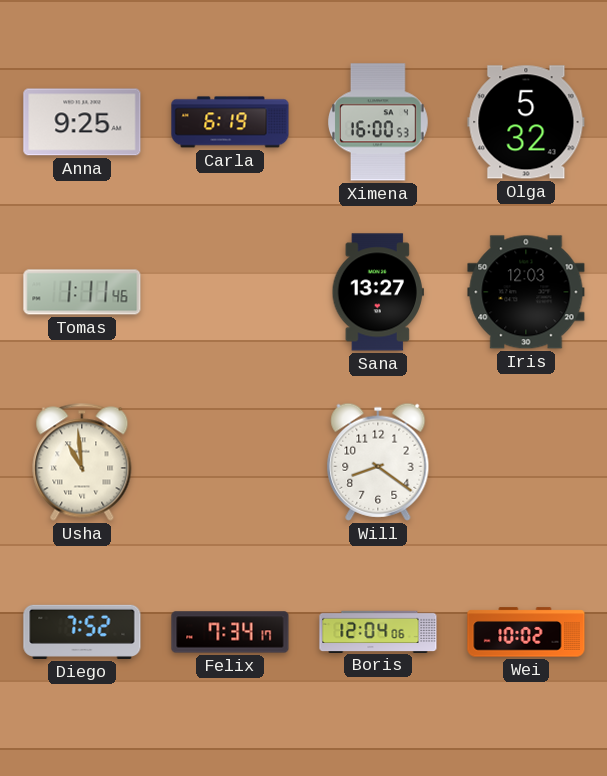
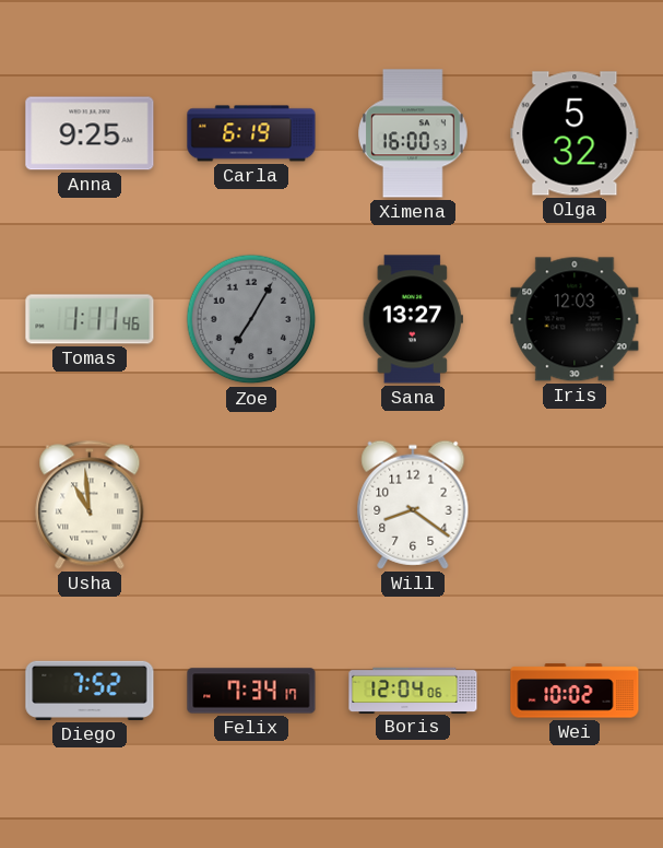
Zoe: none -> 7:05
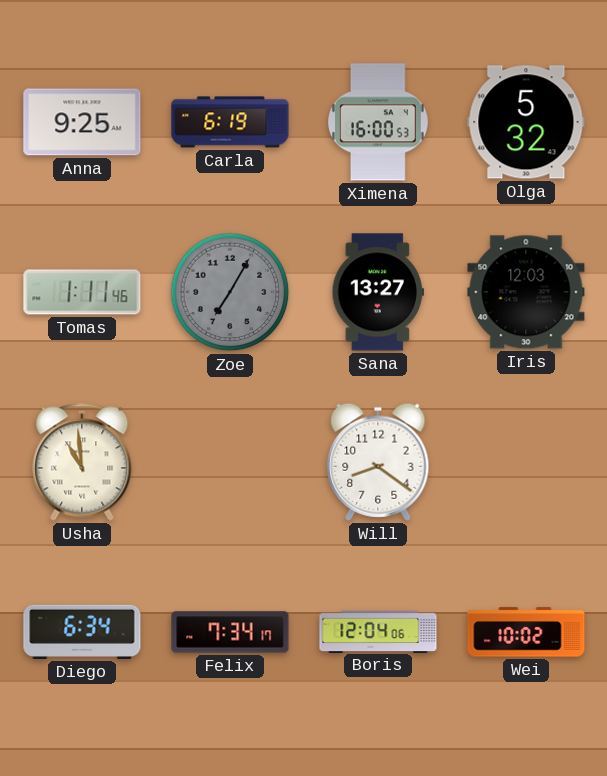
Diego: 7:52 -> 6:34
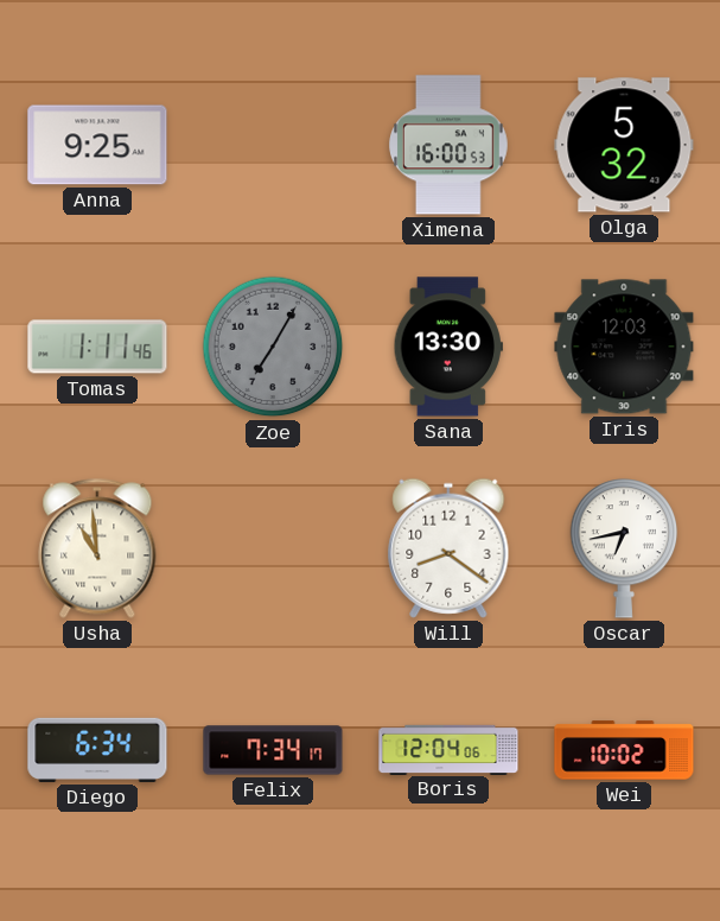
Carla: 6:19 -> none
Sana: 13:27 -> 13:30
Oscar: none -> 6:43
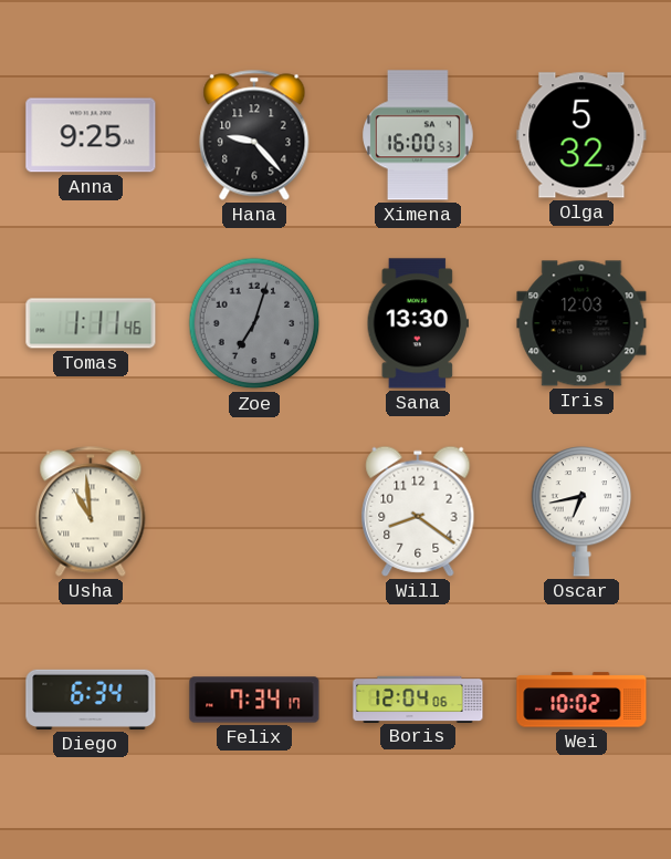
Hana: none -> 9:23
Zoe: 7:05 -> 7:03
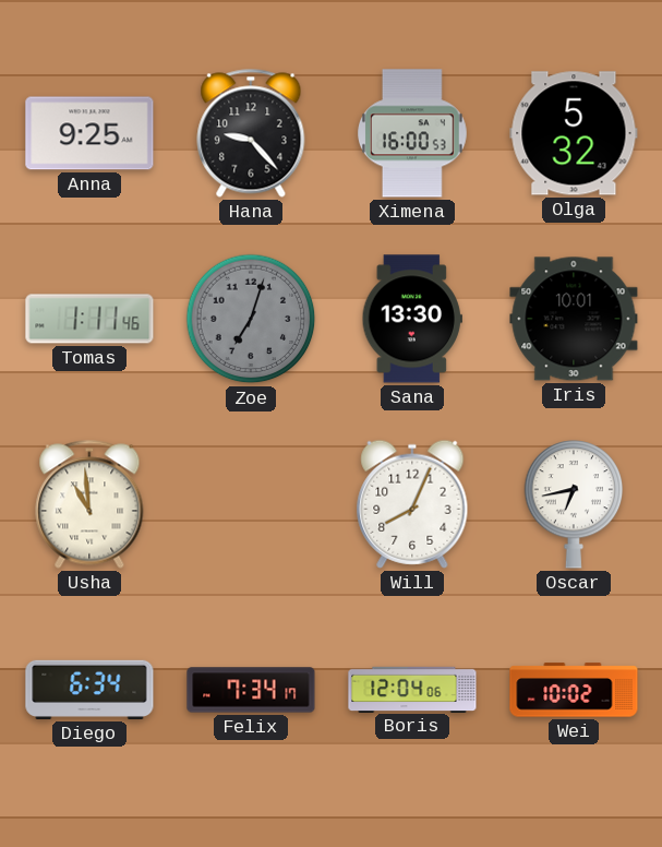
Iris: 12:03 -> 10:01
Will: 8:21 -> 8:04
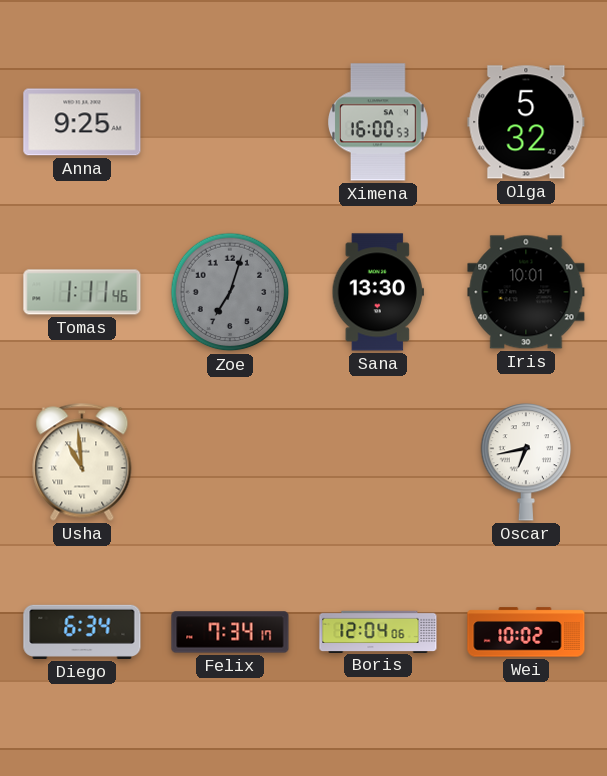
Hana: 9:23 -> none
Will: 8:04 -> none
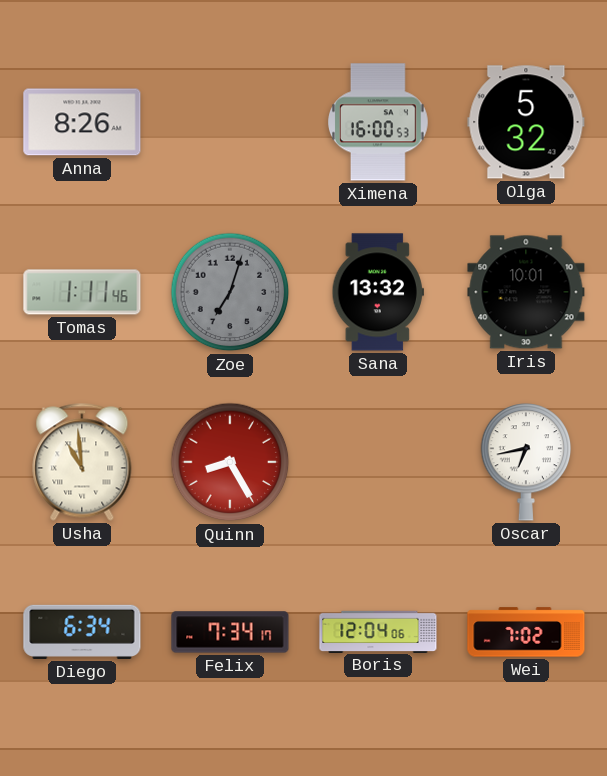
Anna: 9:25 -> 8:26
Sana: 13:30 -> 13:32
Quinn: none -> 8:25
Wei: 10:02 -> 7:02
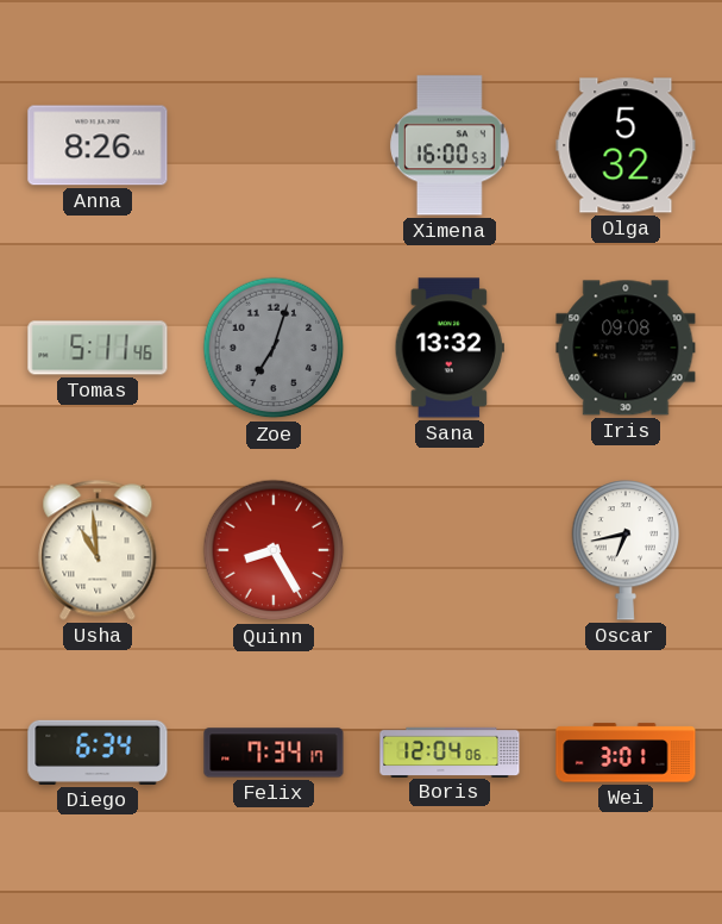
Tomas: 1:11 -> 5:11
Iris: 10:01 -> 09:08
Wei: 7:02 -> 3:01
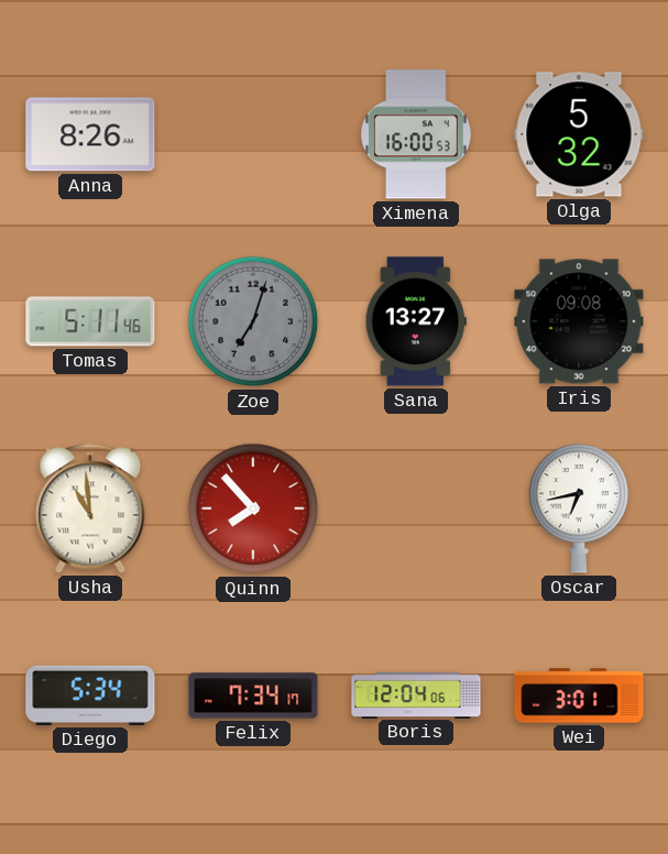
Sana: 13:32 -> 13:27
Quinn: 8:25 -> 7:53
Diego: 6:34 -> 5:34
